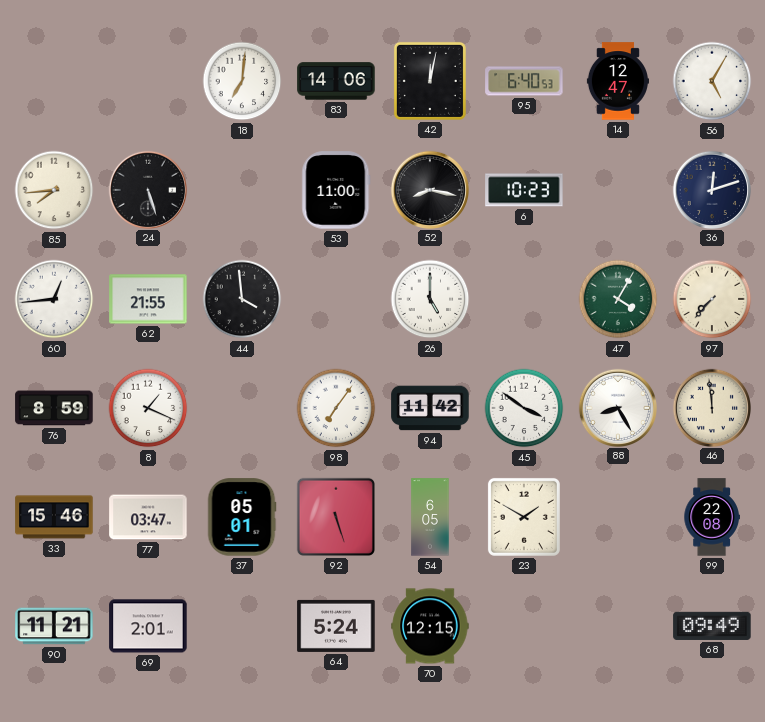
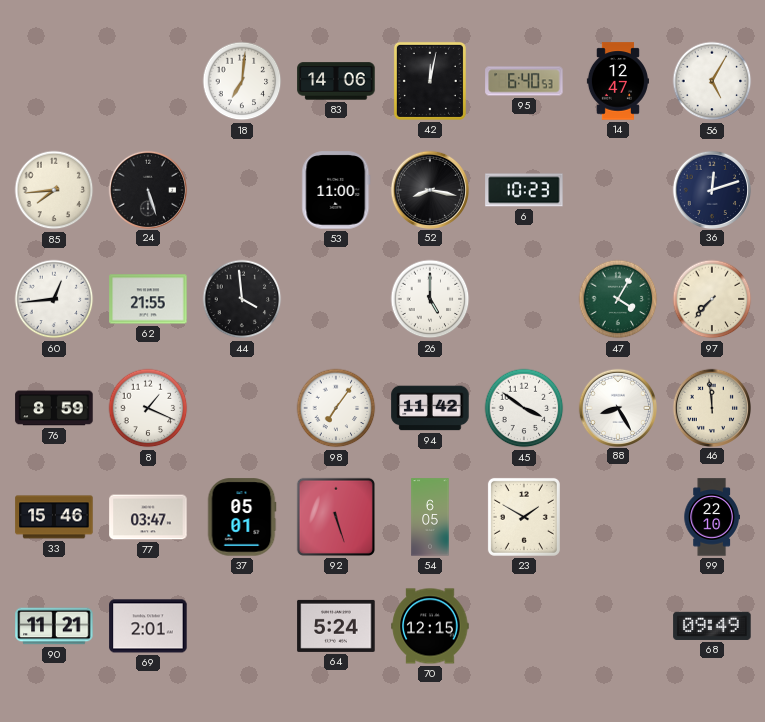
99: 22:08 -> 22:10
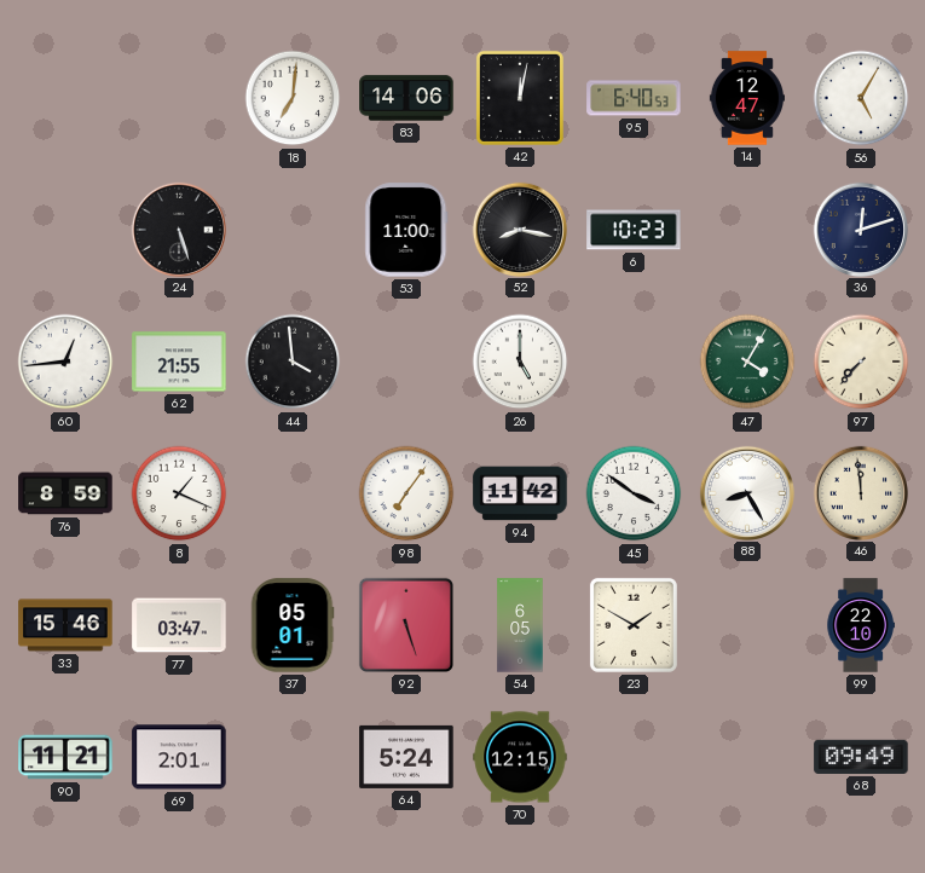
85: 7:44 -> none
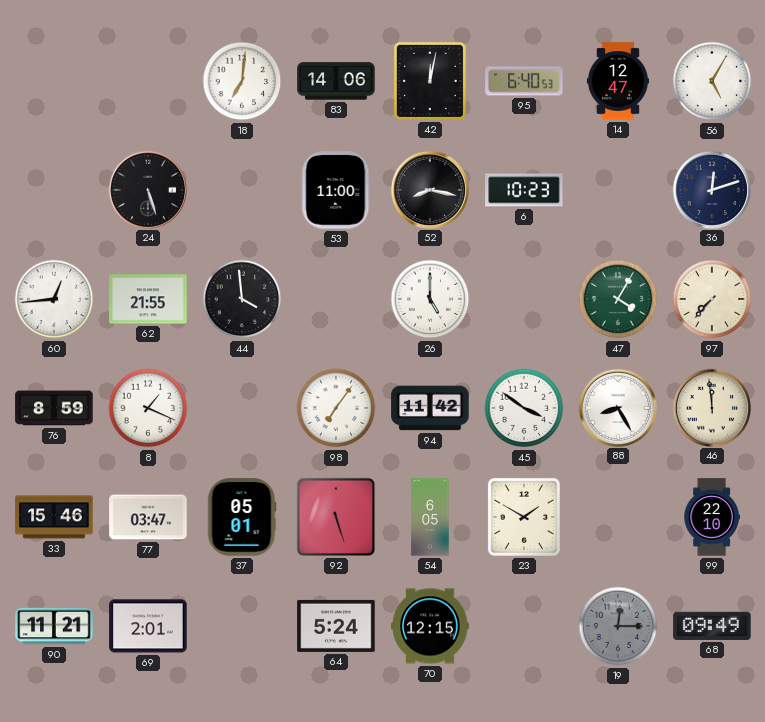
19: none -> 12:15
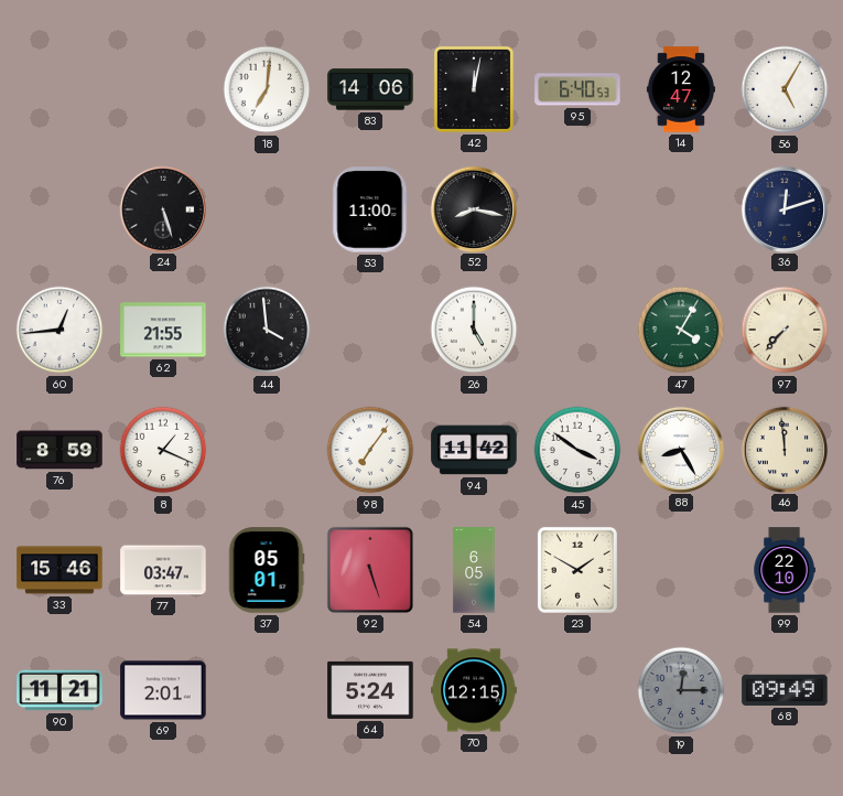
6: 10:23 -> none
